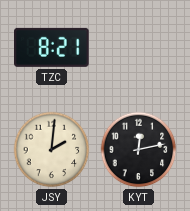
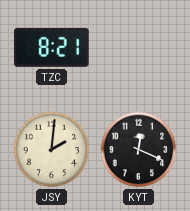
KYT: 12:13 -> 12:19
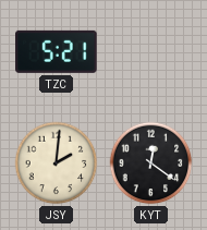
TZC: 8:21 -> 5:21
KYT: 12:19 -> 12:21
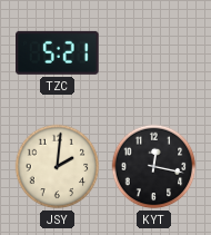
KYT: 12:21 -> 12:17
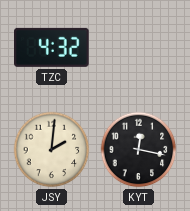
TZC: 5:21 -> 4:32
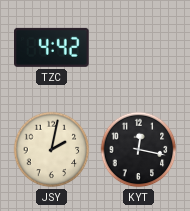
TZC: 4:32 -> 4:42
JSY: 2:01 -> 2:02
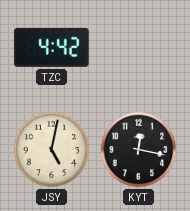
JSY: 2:02 -> 5:02
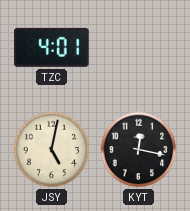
TZC: 4:42 -> 4:01
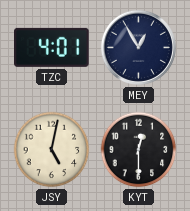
MEY: none -> 12:55
KYT: 12:17 -> 12:30
